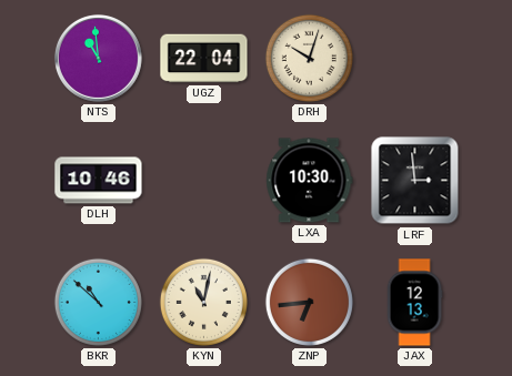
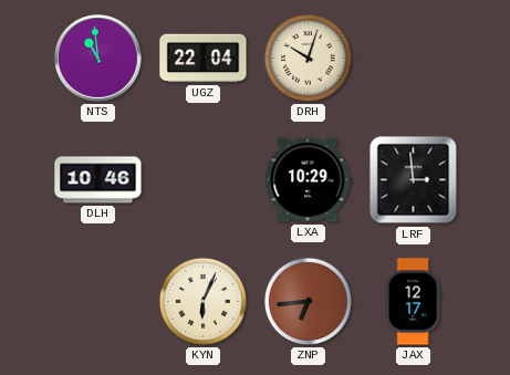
LXA: 10:30 -> 10:29
BKR: 10:52 -> none
KYN: 11:02 -> 6:04
JAX: 12:13 -> 12:17
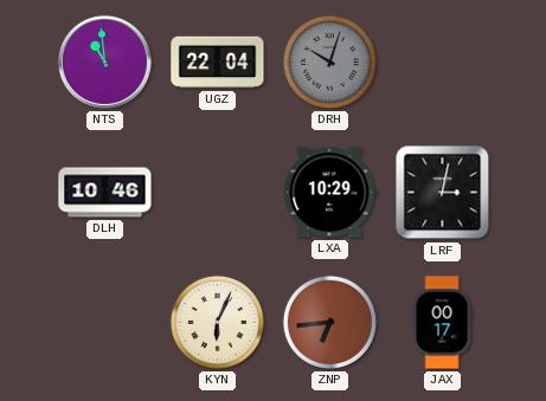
DRH dial: cream -> grey
LRF: 2:59 -> 3:02
JAX: 12:17 -> 00:17
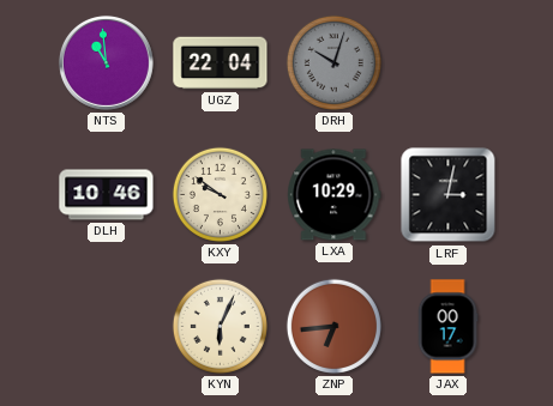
KXY: none -> 9:51
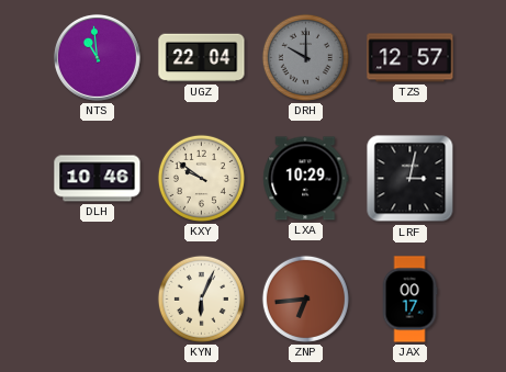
DRH: 10:03 -> 10:00
TZS: none -> 12:57
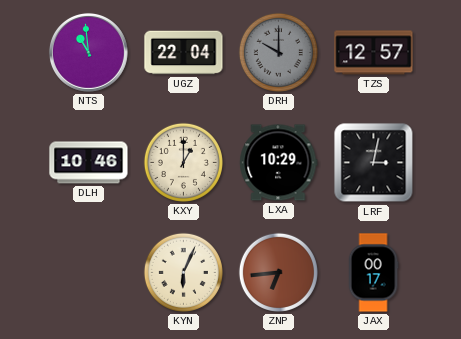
KXY: 9:51 -> 1:00
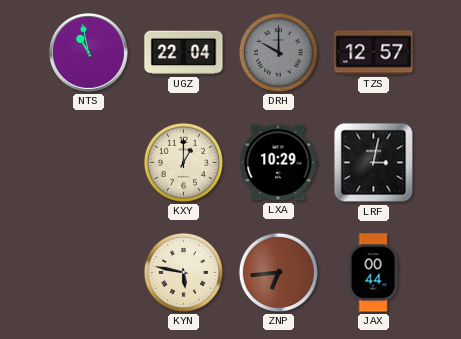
NTS: 10:59 -> 10:58
DLH: 10:46 -> none
KYN: 6:04 -> 5:47
JAX: 00:17 -> 00:44
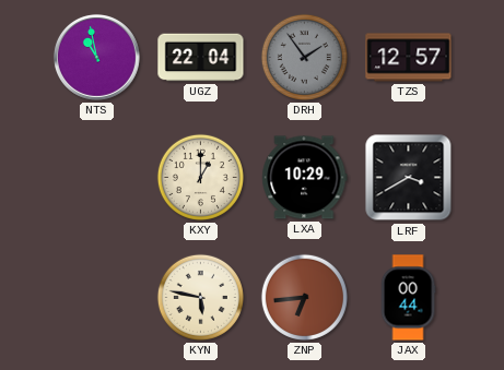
DRH: 10:00 -> 1:54
LRF: 3:02 -> 3:40
